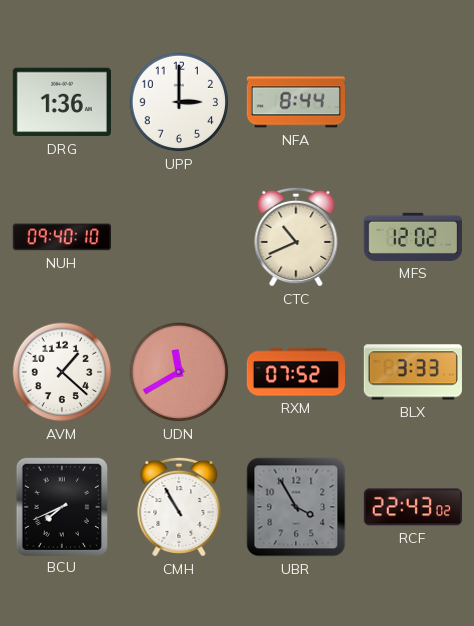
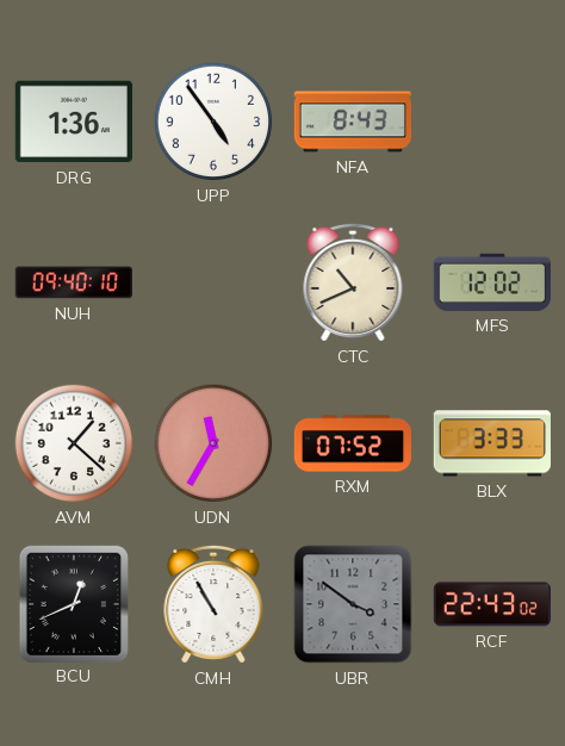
UPP: 3:00 -> 4:54
NFA: 8:44 -> 8:43
UDN: 11:40 -> 11:35
BCU: 7:41 -> 12:41
UBR: 3:55 -> 3:51
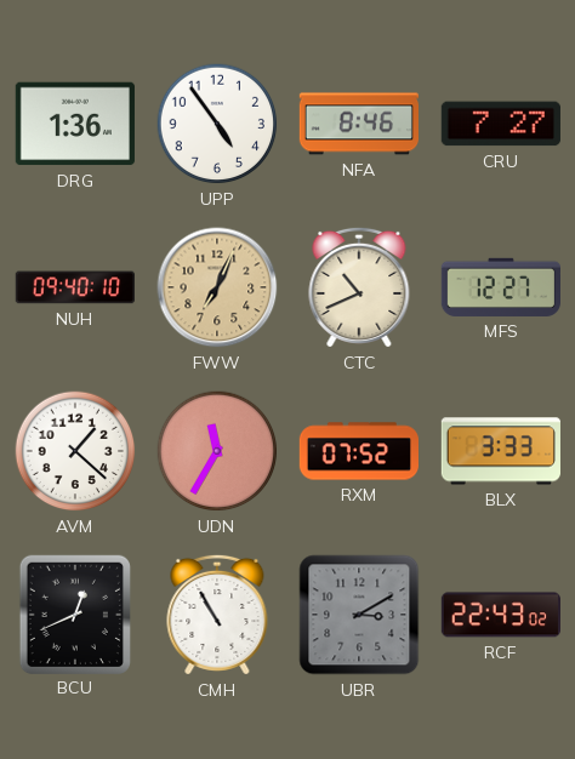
NFA: 8:43 -> 8:46
CRU: none -> 7:27
FWW: none -> 7:04
MFS: 12:02 -> 12:27
UBR: 3:51 -> 3:10
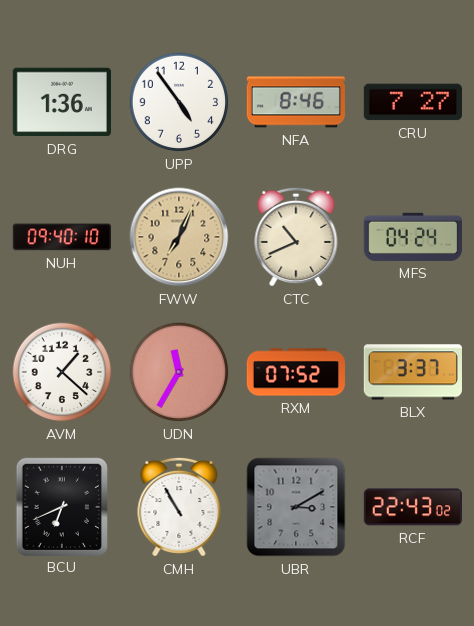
MFS: 12:27 -> 04:24
BLX: 3:33 -> 3:37
BCU: 12:41 -> 6:41
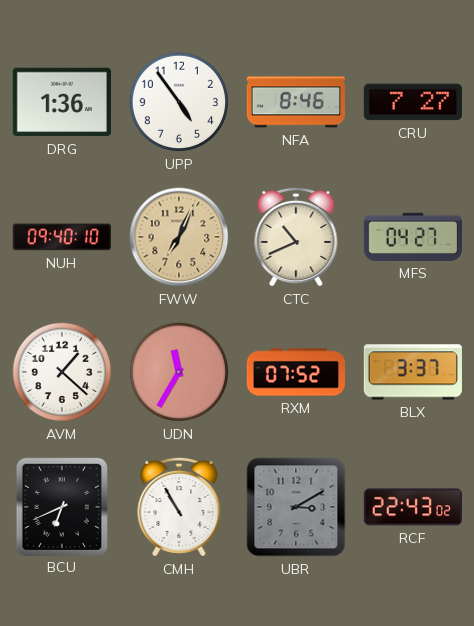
MFS: 04:24 -> 04:27
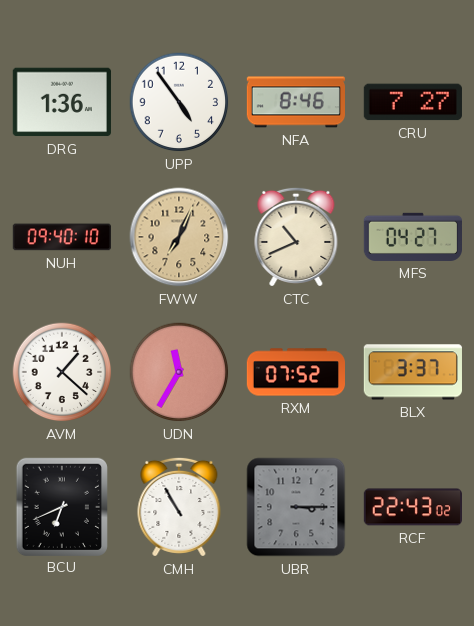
UBR: 3:10 -> 3:15
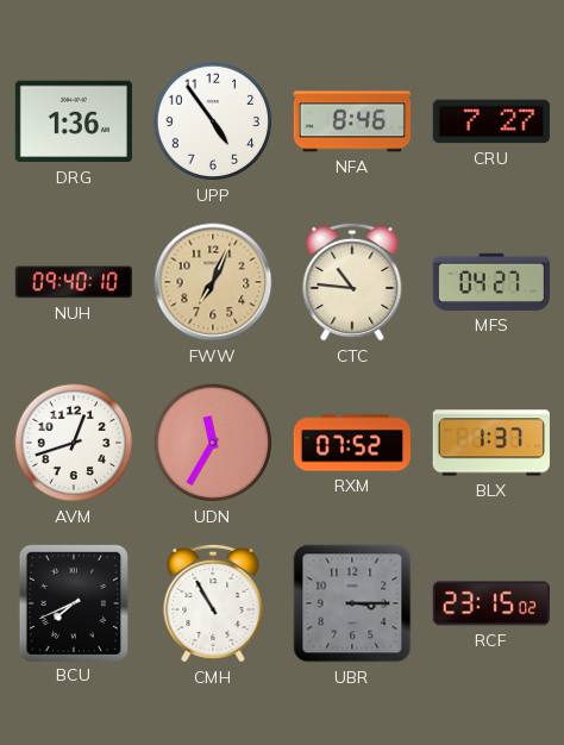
CTC: 10:41 -> 10:46
AVM: 1:22 -> 12:42
BLX: 3:37 -> 1:37
BCU: 6:41 -> 7:41
RCF: 22:43 -> 23:15
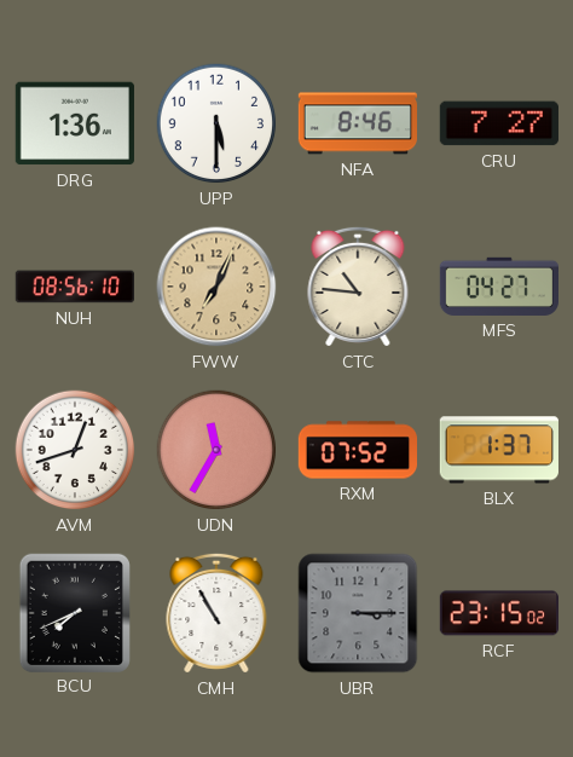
UPP: 4:54 -> 5:30
NUH: 09:40 -> 08:56
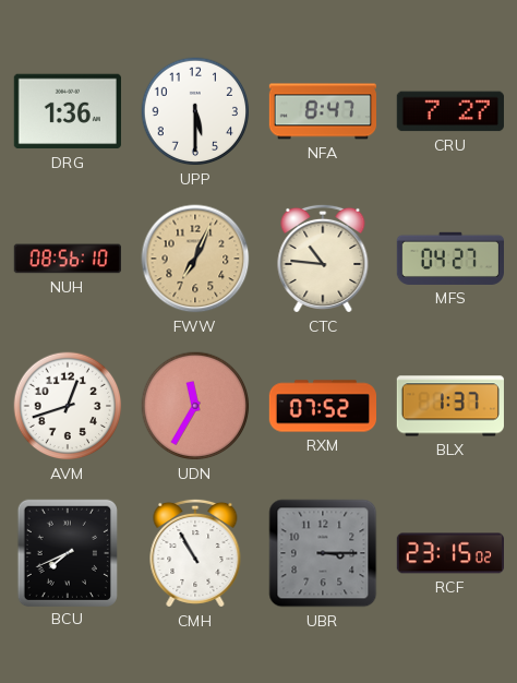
NFA: 8:46 -> 8:47
